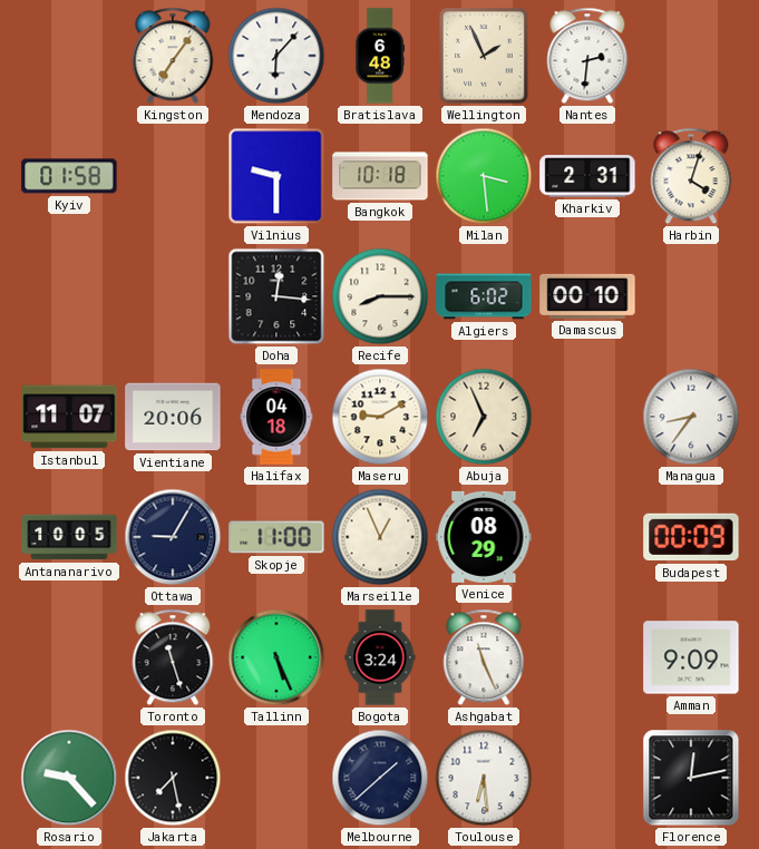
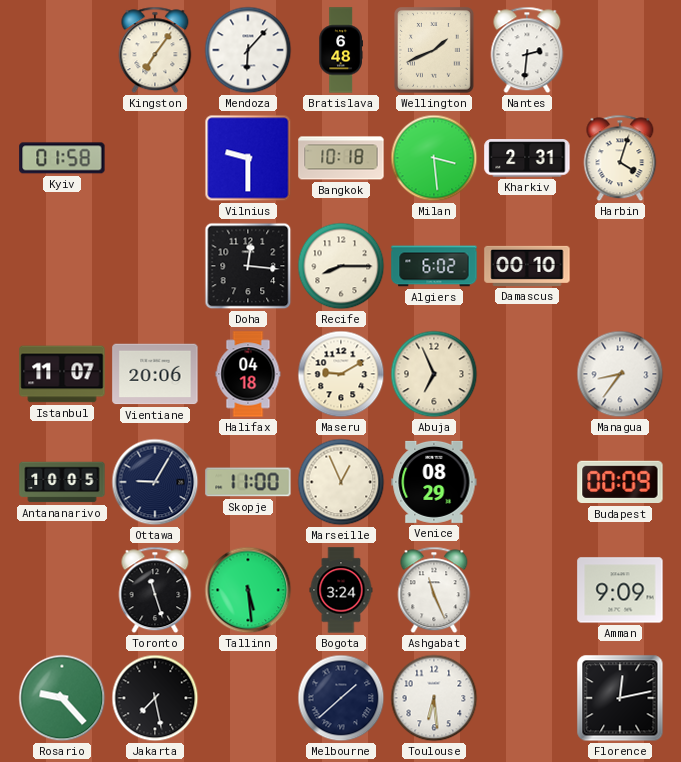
Wellington: 1:56 -> 1:41
Tallinn: 5:26 -> 5:29
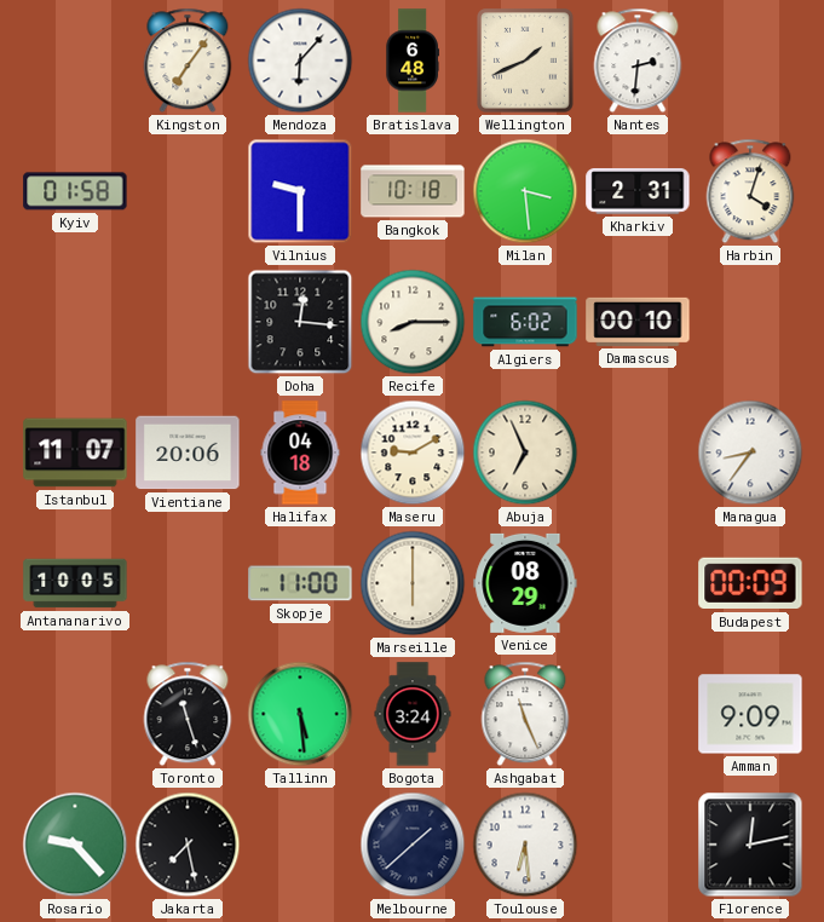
Ottawa: 9:05 -> none
Marseille: 12:56 -> 6:00
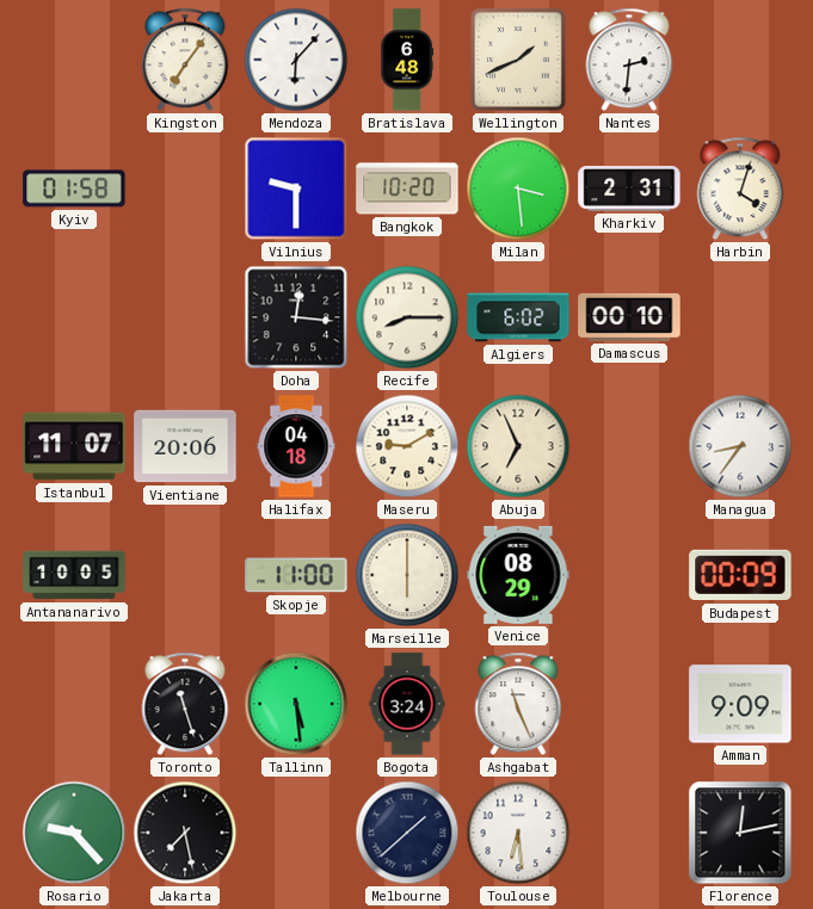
Bangkok: 10:18 -> 10:20
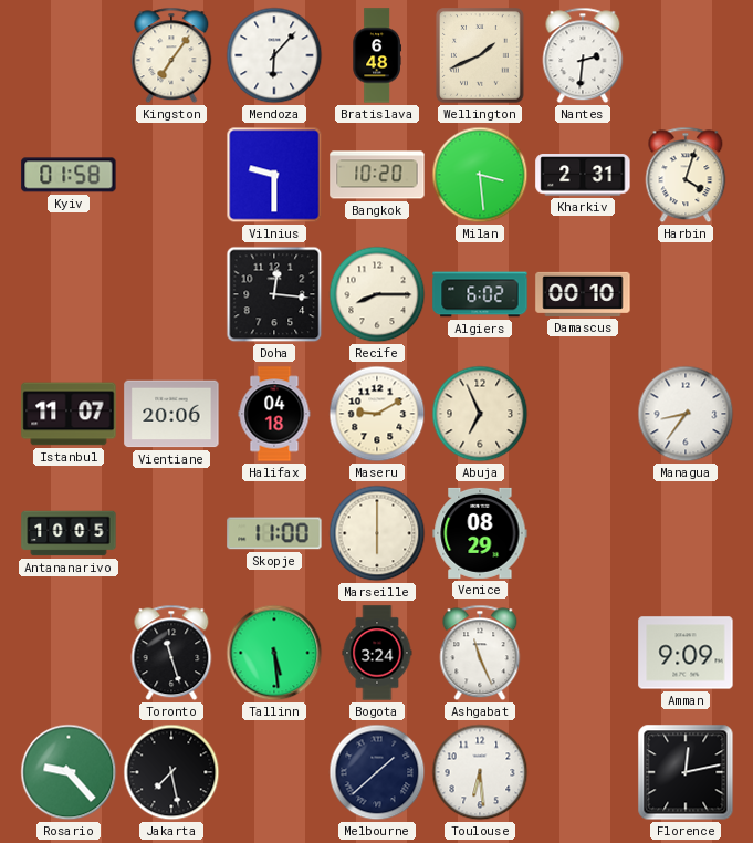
Budapest: 00:09 -> none
